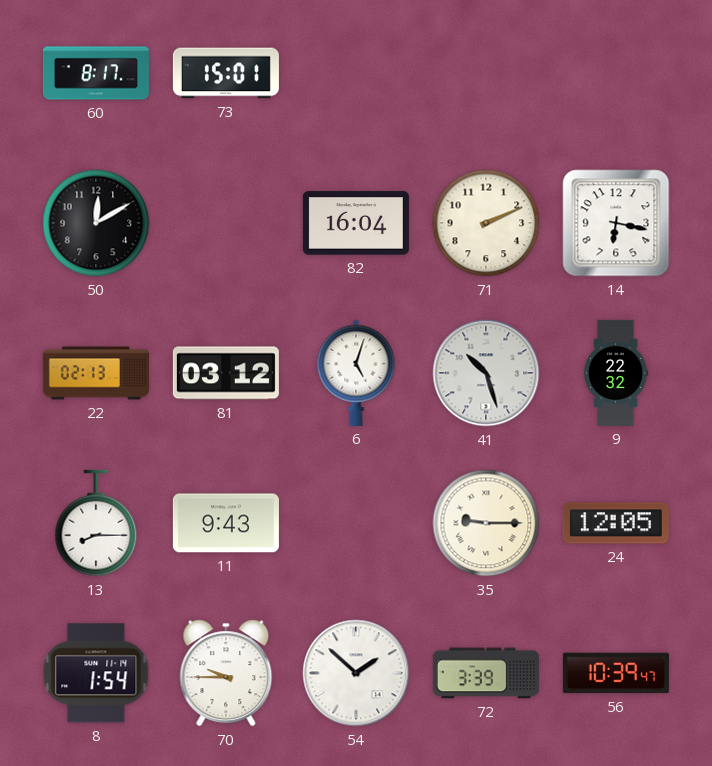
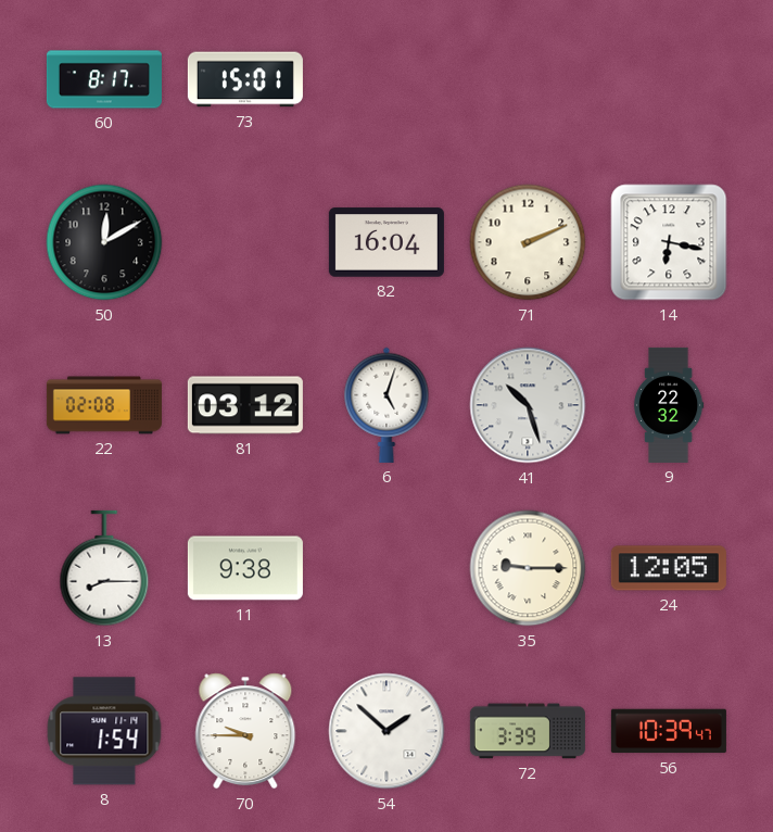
22: 02:13 -> 02:08
11: 9:43 -> 9:38
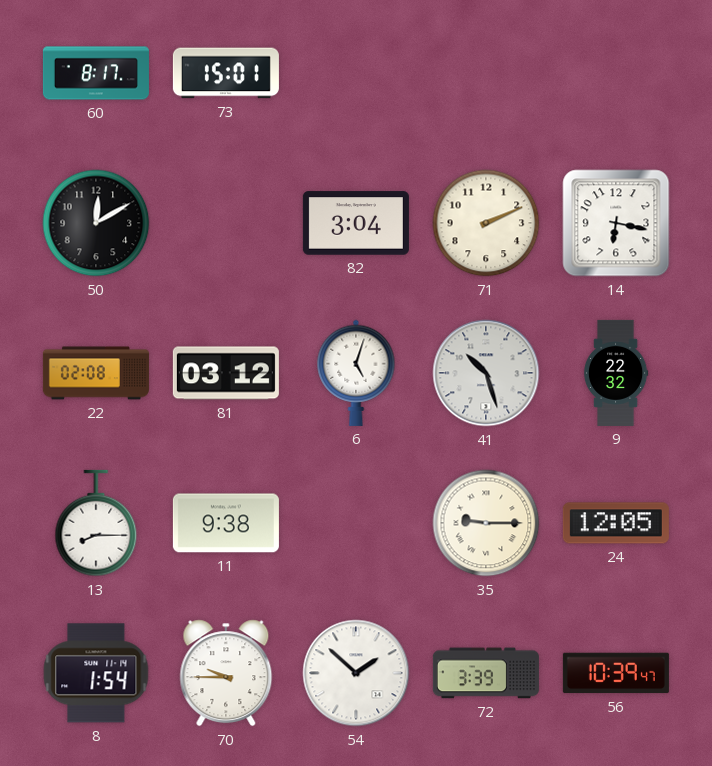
82: 16:04 -> 3:04
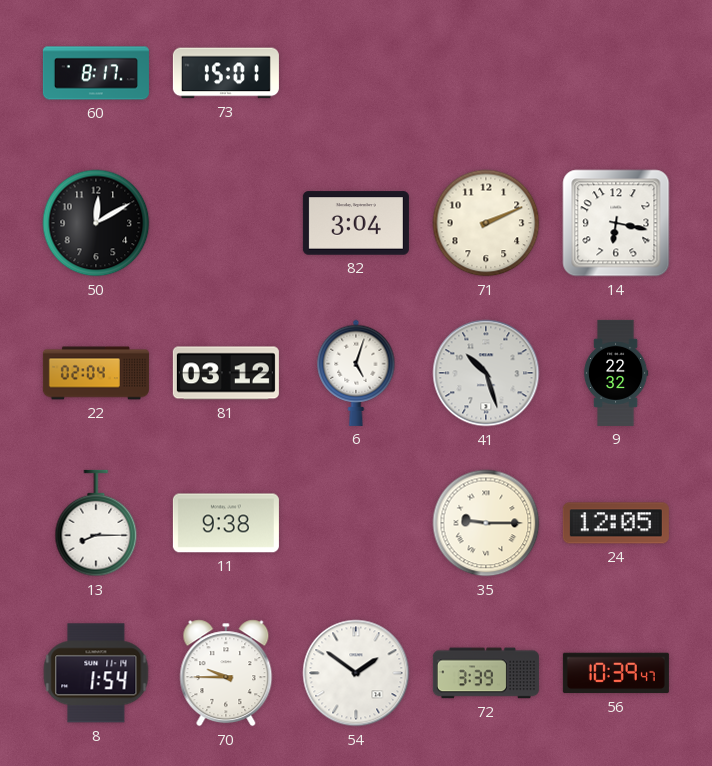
22: 02:08 -> 02:04
54: 1:52 -> 1:51
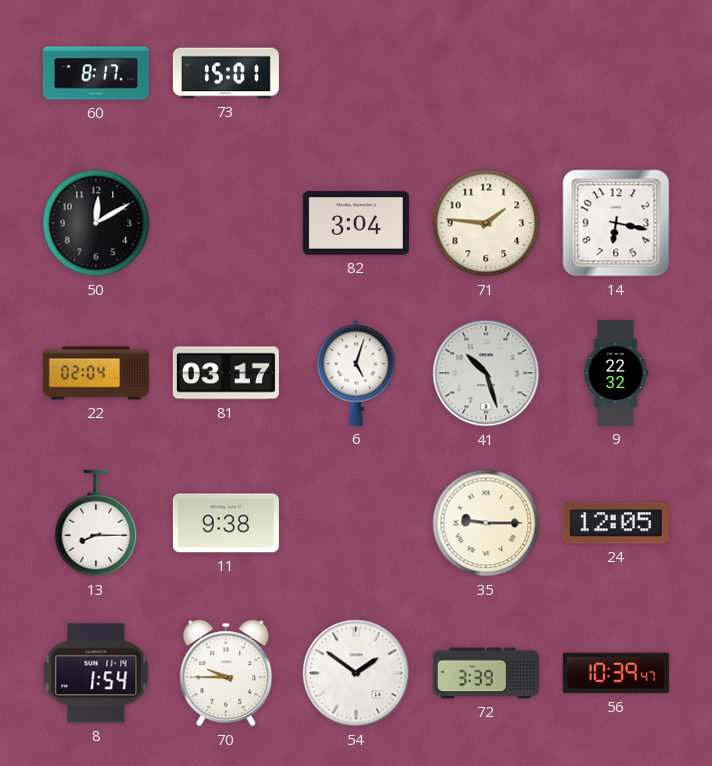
71: 2:11 -> 1:46
81: 03:12 -> 03:17
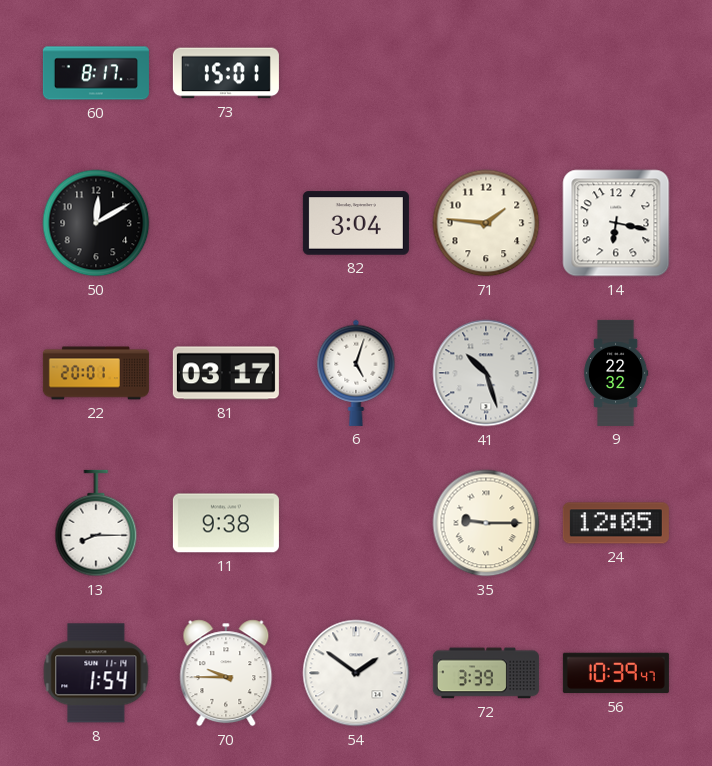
22: 02:04 -> 20:01
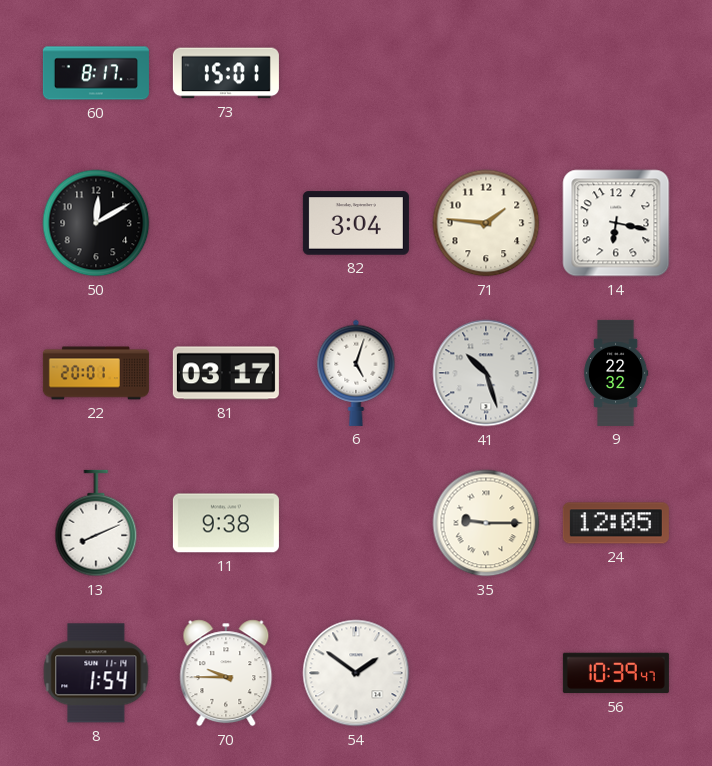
13: 8:15 -> 8:11
72: 3:39 -> none
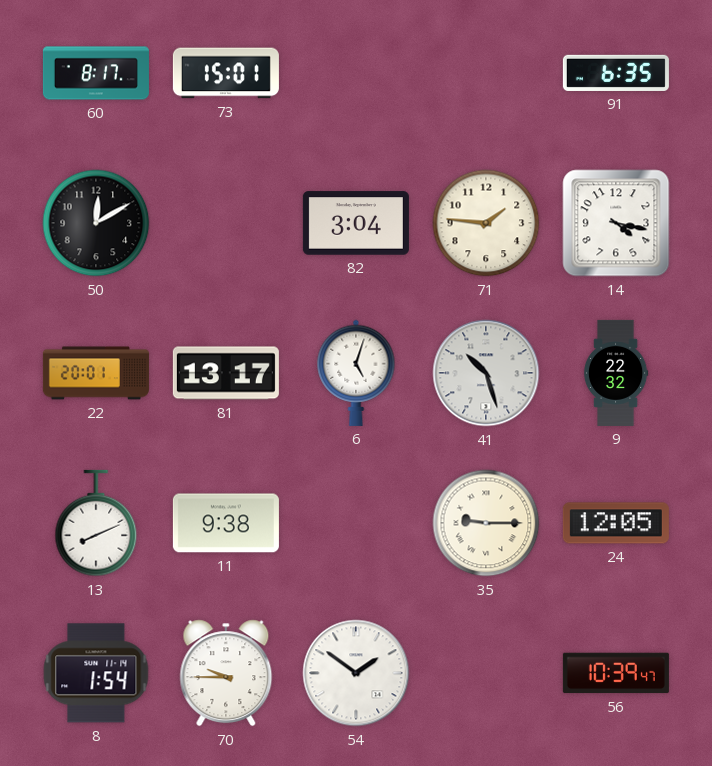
91: none -> 6:35
14: 6:17 -> 4:17
81: 03:17 -> 13:17
